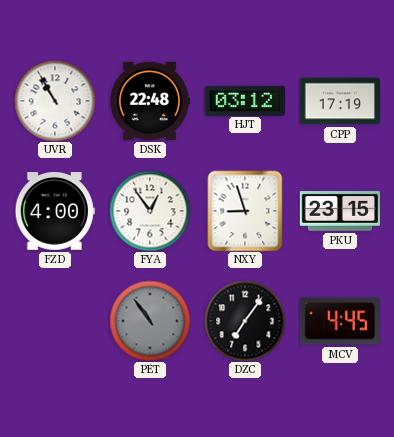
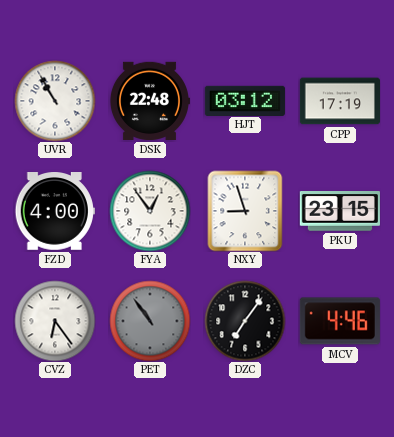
CVZ: none -> 6:24
MCV: 4:45 -> 4:46
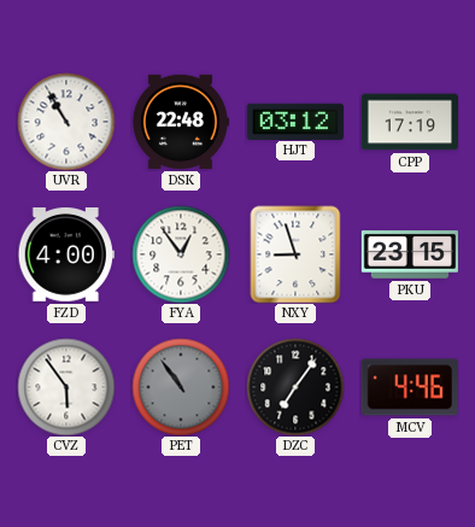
CVZ: 6:24 -> 5:54
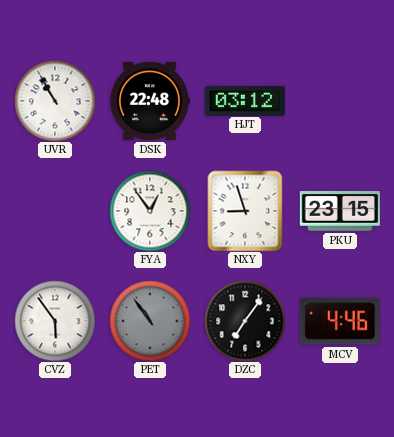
CPP: 17:19 -> none
FZD: 4:00 -> none
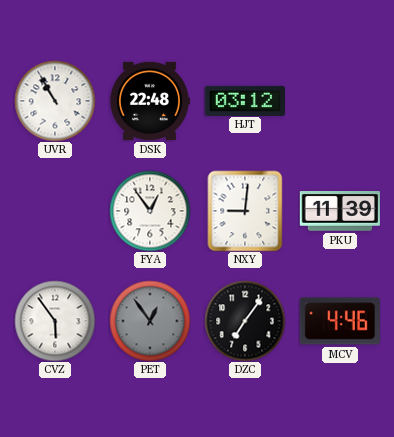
NXY: 8:57 -> 9:01
PKU: 23:15 -> 11:39
PET: 10:54 -> 12:54
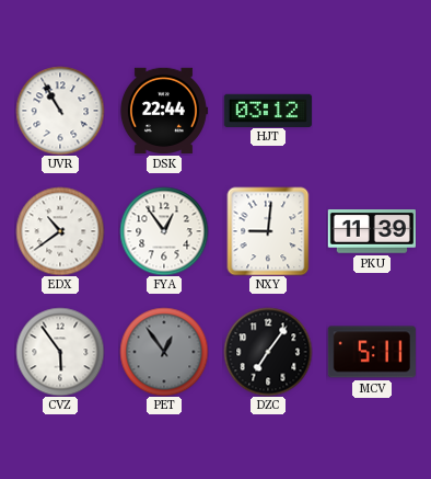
DSK: 22:48 -> 22:44
EDX: none -> 10:39
MCV: 4:46 -> 5:11
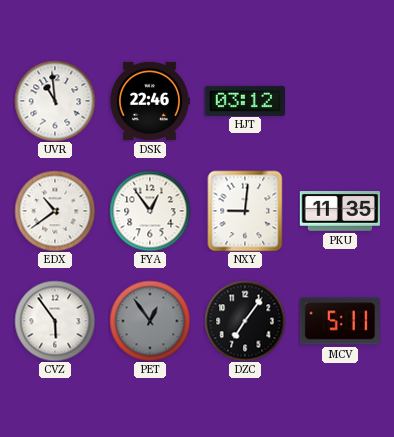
UVR: 10:55 -> 10:59
DSK: 22:44 -> 22:46
PKU: 11:39 -> 11:35
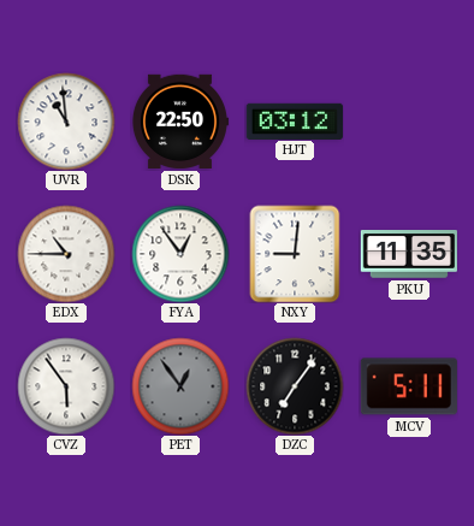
DSK: 22:46 -> 22:50
EDX: 10:39 -> 10:45
